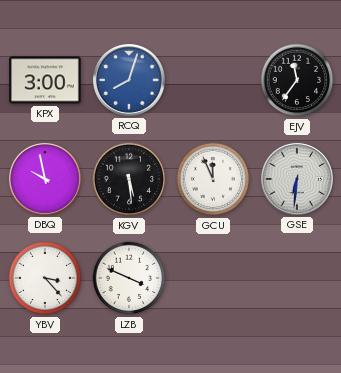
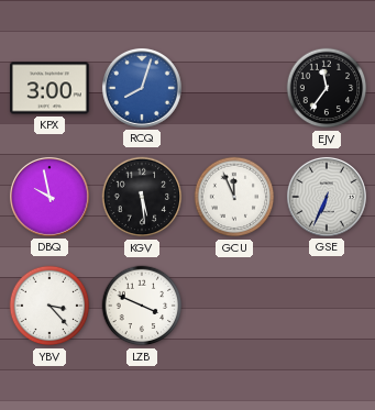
GSE: 6:31 -> 6:34
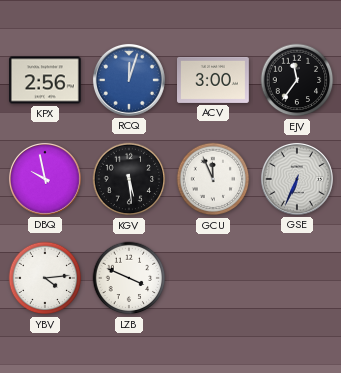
KPX: 3:00 -> 2:56
RCQ: 8:03 -> 12:03
ACV: none -> 3:00
YBV: 3:23 -> 4:14
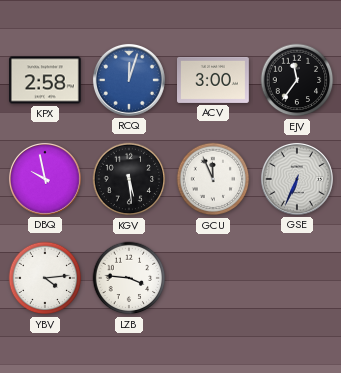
KPX: 2:56 -> 2:58
LZB: 3:49 -> 3:46
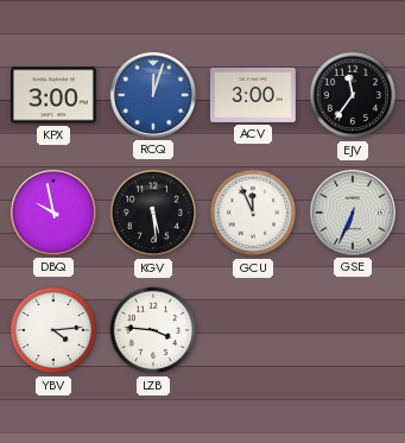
KPX: 2:58 -> 3:00
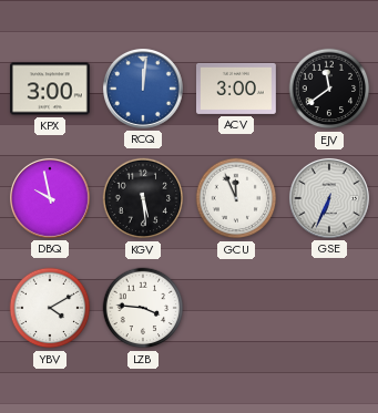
RCQ: 12:03 -> 12:01
EJV: 11:36 -> 11:39
YBV: 4:14 -> 4:10
